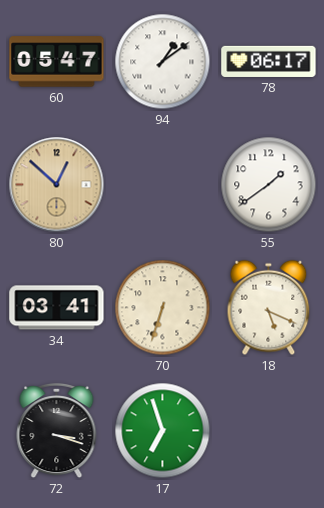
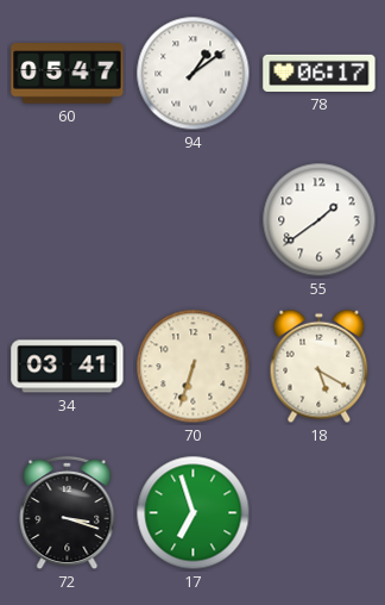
80: 12:52 -> none
18: 5:19 -> 5:20
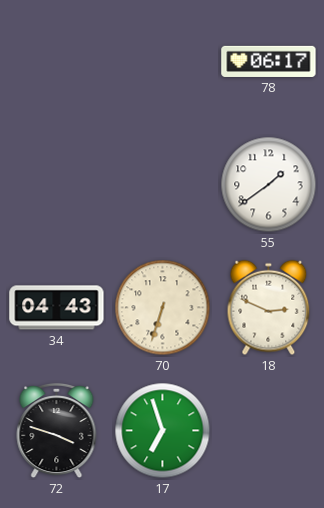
60: 05:47 -> none
94: 1:09 -> none
34: 03:41 -> 04:43
18: 5:20 -> 2:49
72: 3:18 -> 3:48
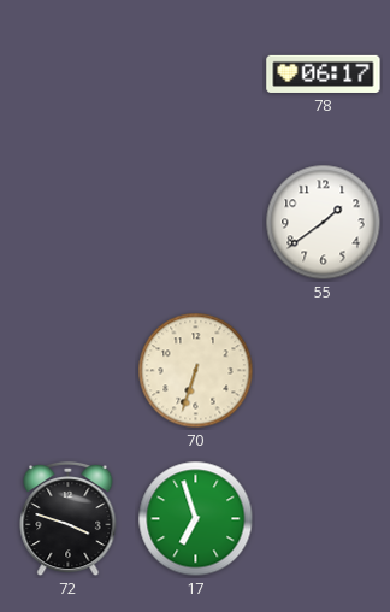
34: 04:43 -> none
18: 2:49 -> none
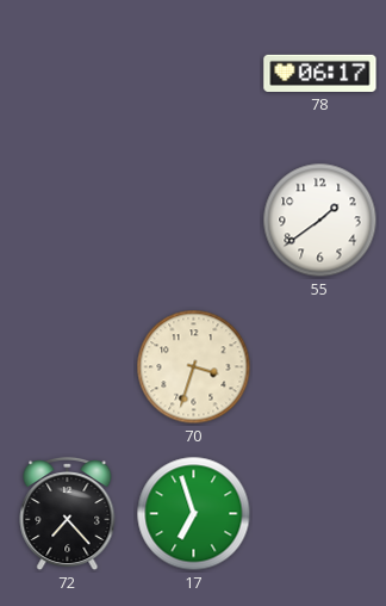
70: 6:33 -> 3:33
72: 3:48 -> 7:23
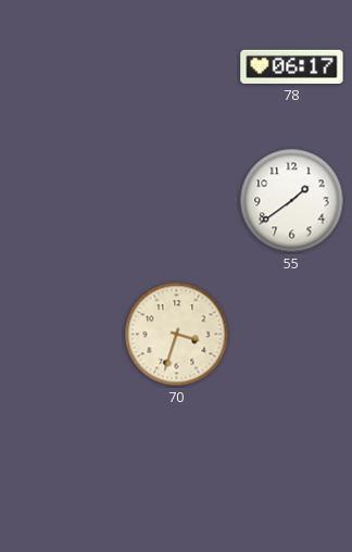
72: 7:23 -> none
17: 6:57 -> none
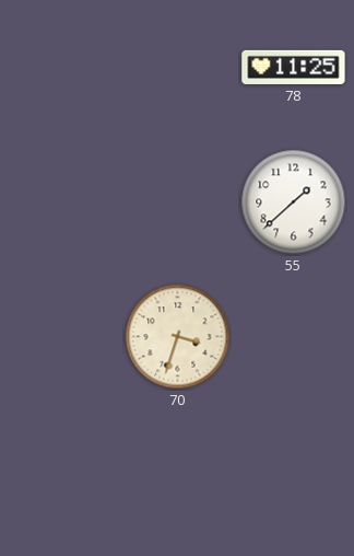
78: 06:17 -> 11:25
55: 1:39 -> 1:38
